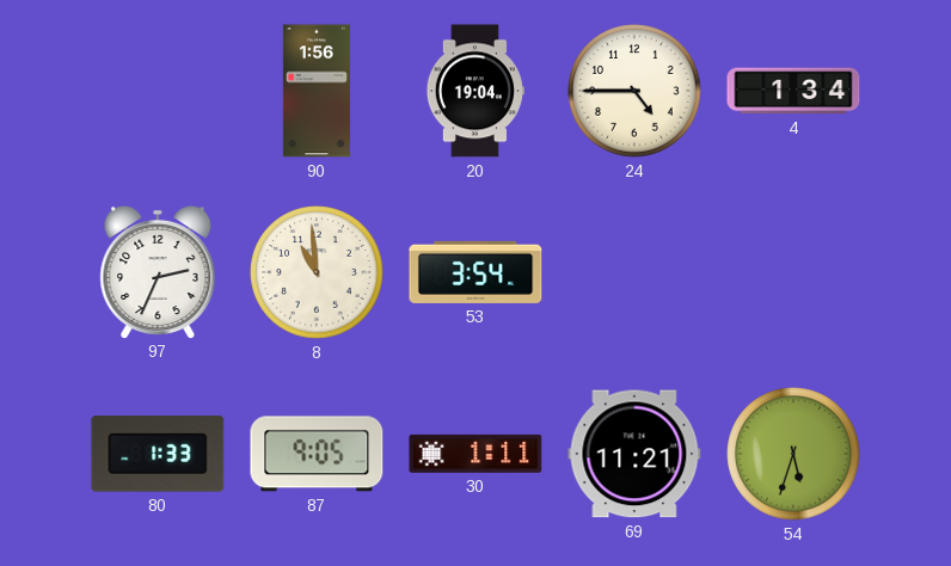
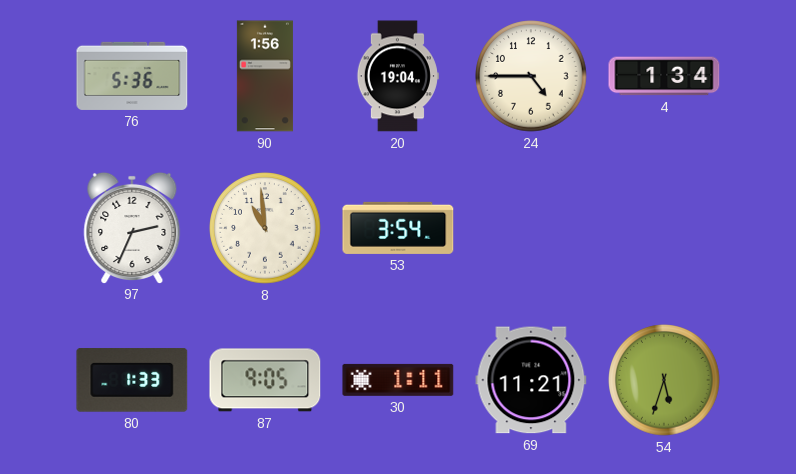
76: none -> 5:36
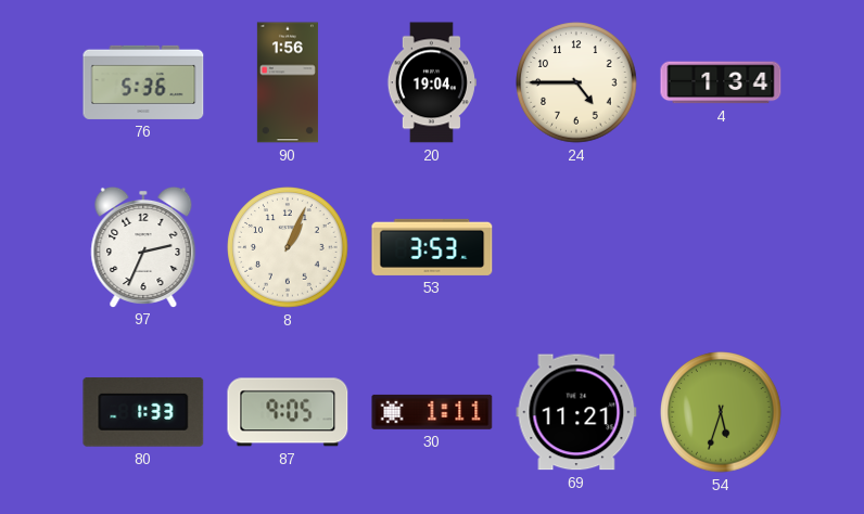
8: 10:59 -> 1:04
53: 3:54 -> 3:53
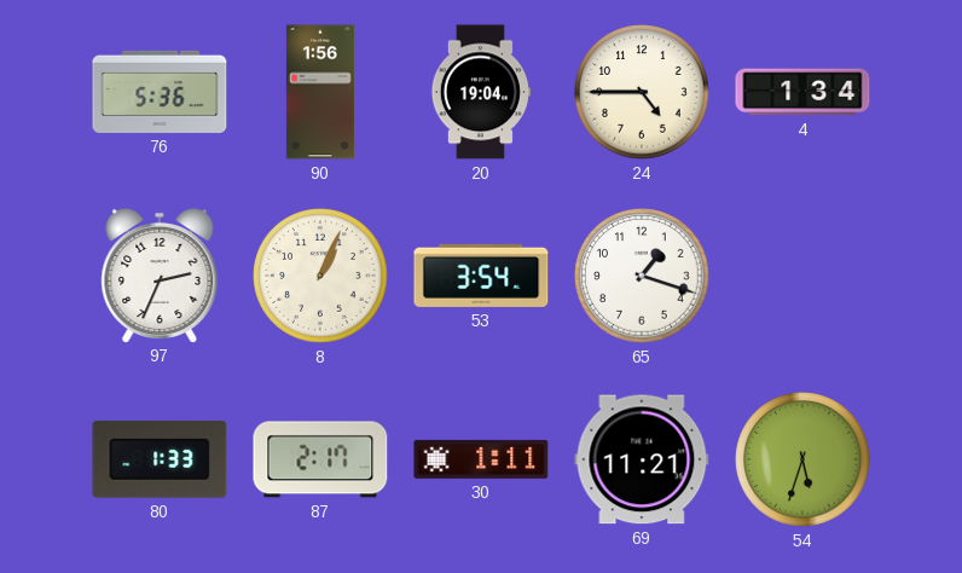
53: 3:53 -> 3:54
65: none -> 1:18
87: 9:05 -> 2:17
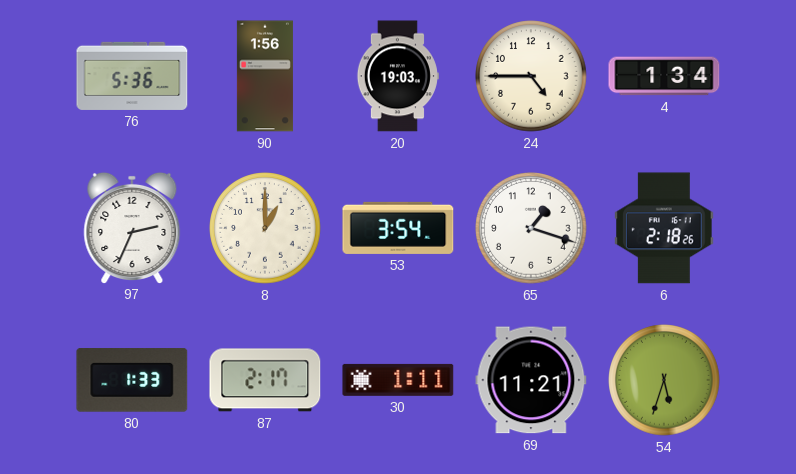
20: 19:04 -> 19:03
8: 1:04 -> 1:00
6: none -> 2:18
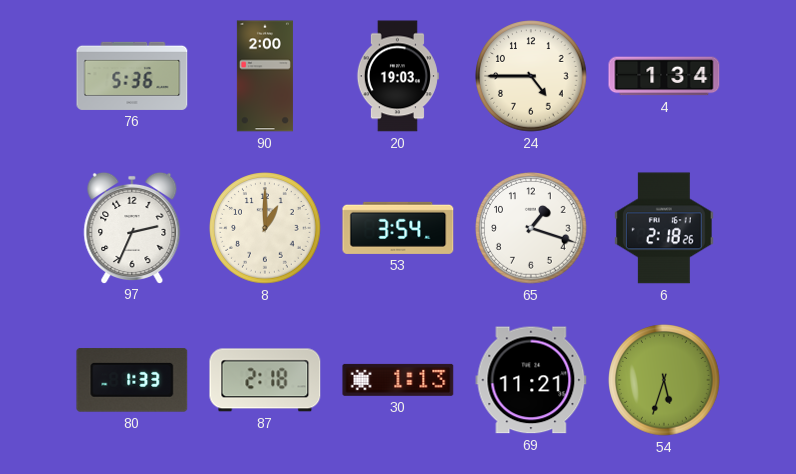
90: 1:56 -> 2:00
87: 2:17 -> 2:18
30: 1:11 -> 1:13
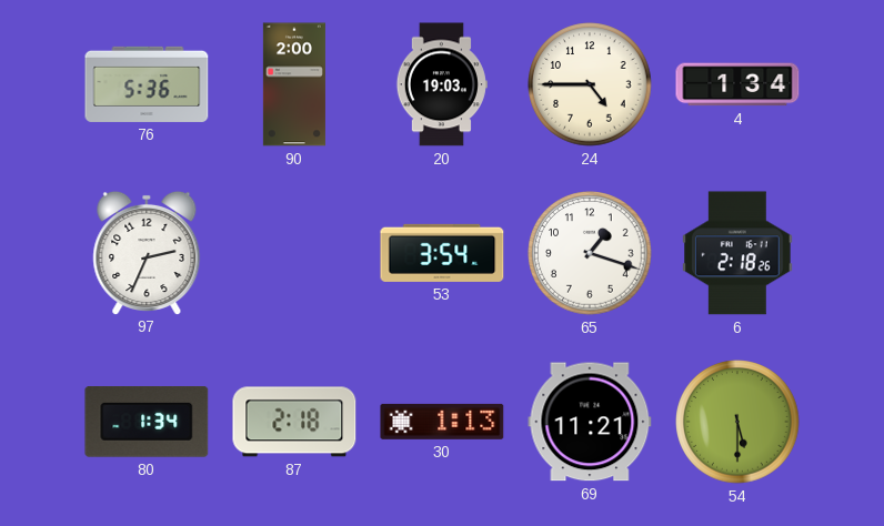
8: 1:00 -> none
80: 1:33 -> 1:34
54: 5:33 -> 5:30
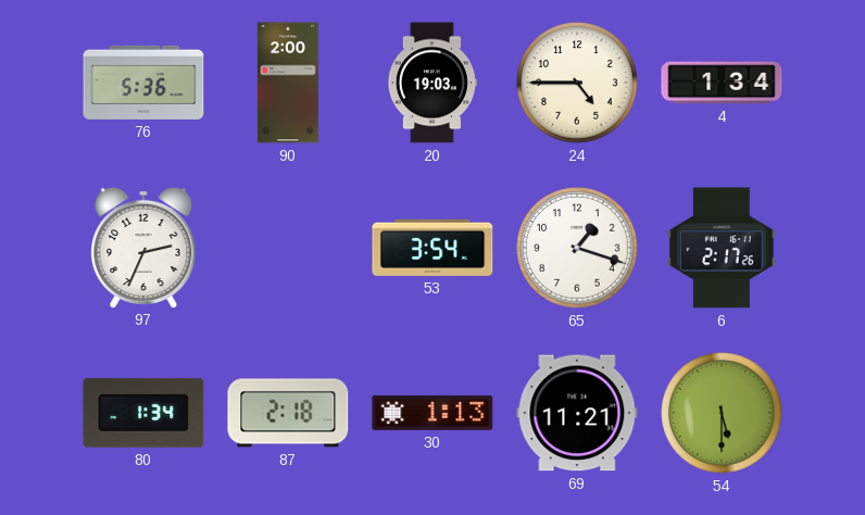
6: 2:18 -> 2:17
